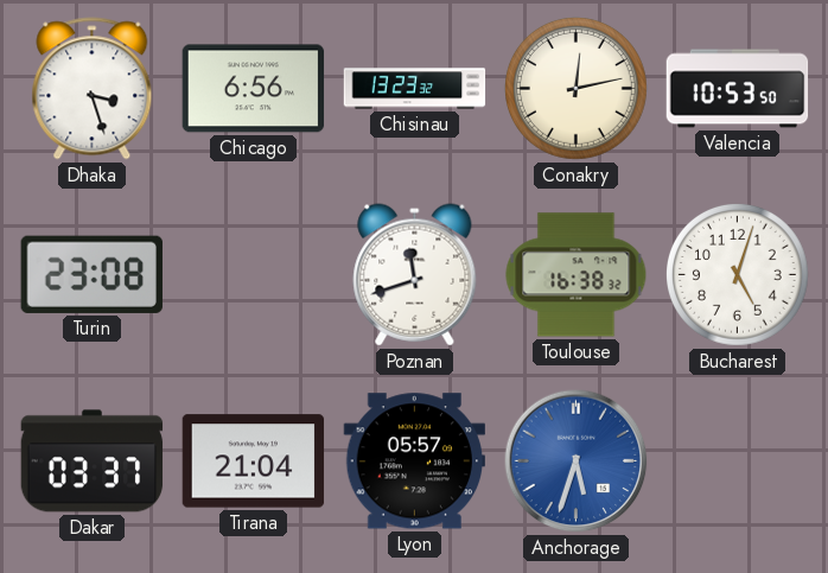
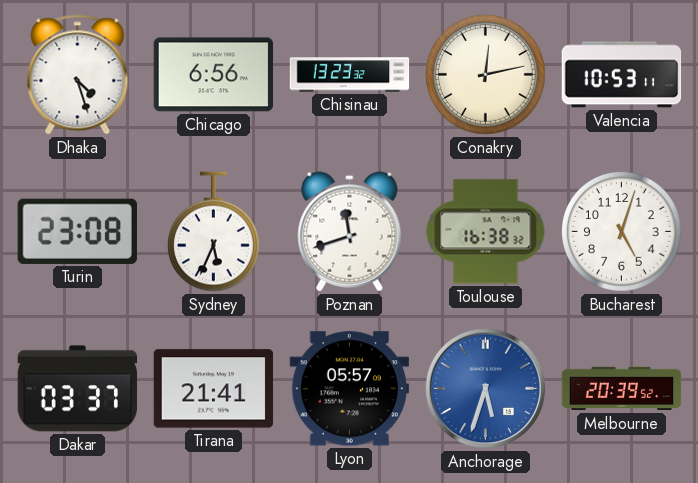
Dhaka: 3:27 -> 4:27
Valencia: 10:53:50 -> 10:53:11
Sydney: none -> 5:34
Tirana: 21:04 -> 21:41
Melbourne: none -> 20:39
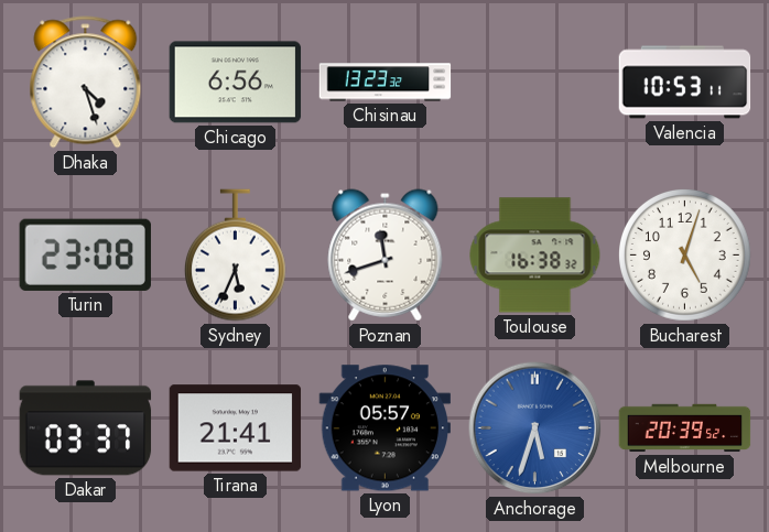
Conakry: 12:13 -> none
